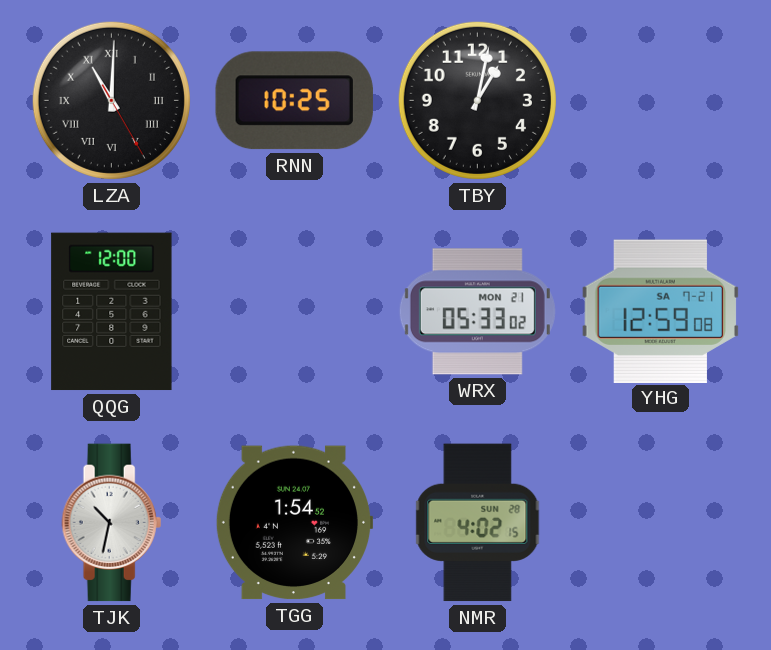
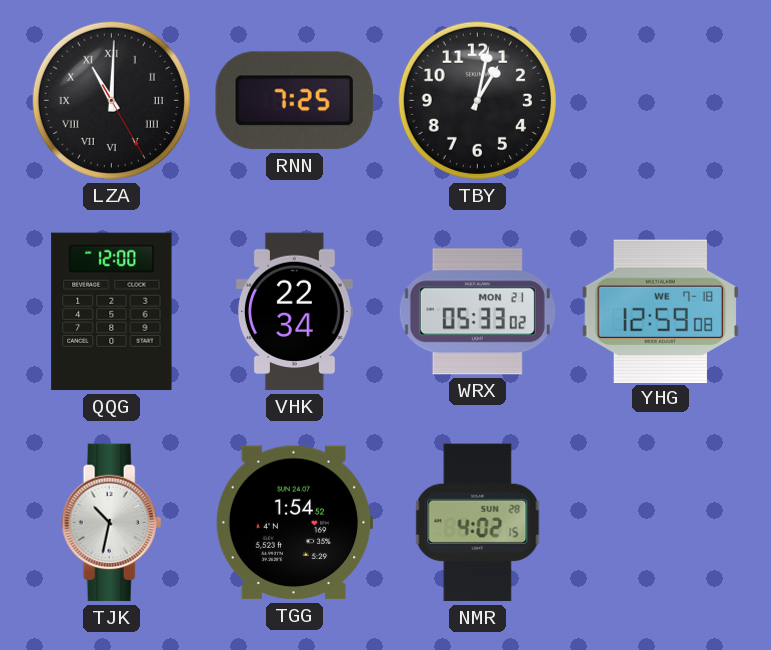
RNN: 10:25 -> 7:25
VHK: none -> 22:34
YHG date: SA 7-21 -> WE 7-18
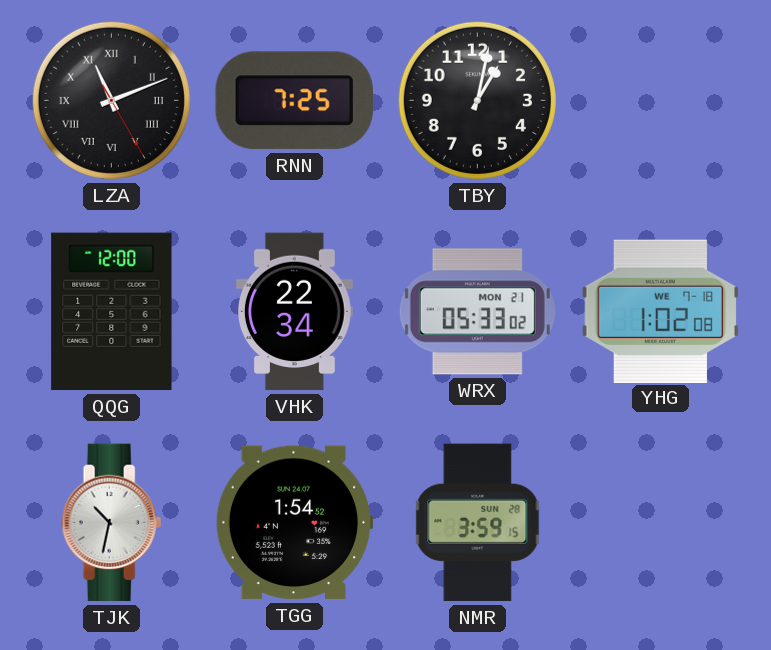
LZA: 11:00 -> 11:11
YHG: 12:59 -> 1:02
NMR: 4:02 -> 3:59
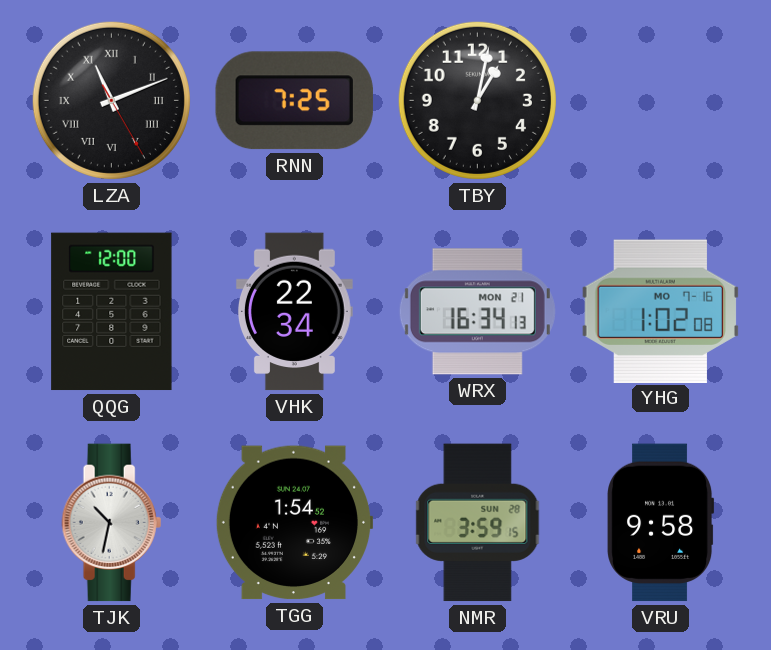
WRX: 05:33 -> 16:34
YHG date: WE 7-18 -> MO 7-16
VRU: none -> 9:58
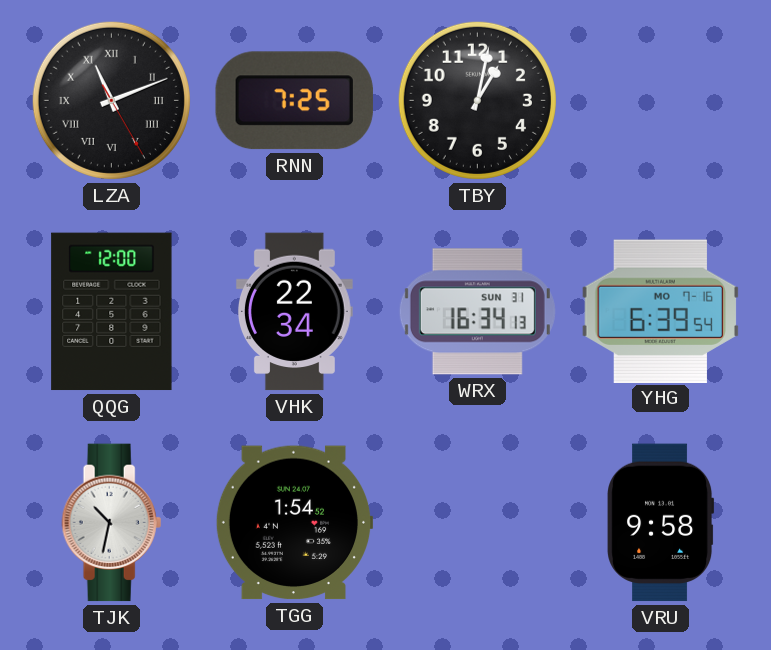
WRX date: MON 21 -> SUN 31
YHG: 1:02 -> 6:39
NMR: 3:59 -> none
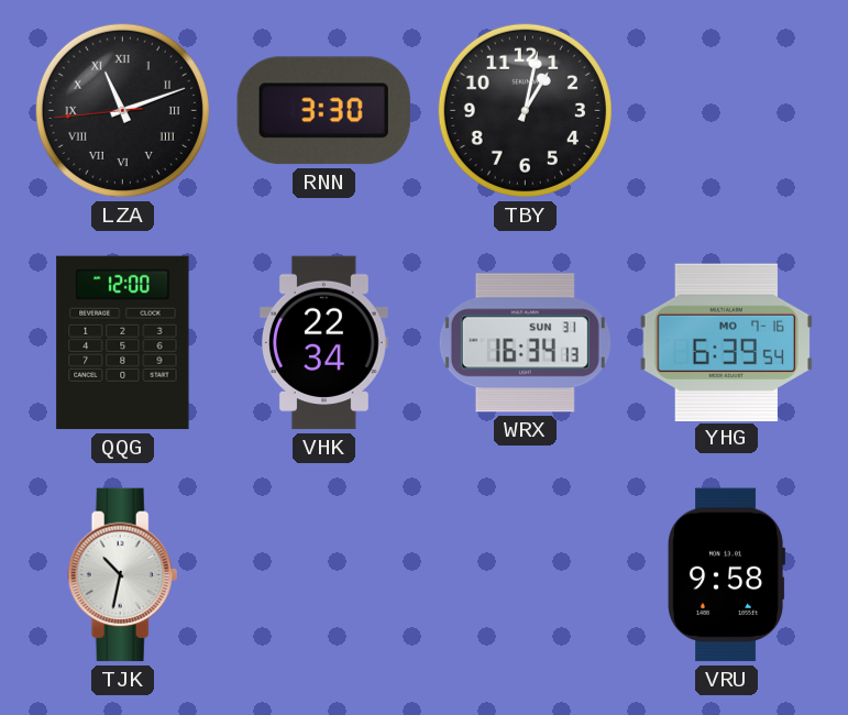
LZA: 11:11:25 -> 11:11:44
RNN: 7:25 -> 3:30
TGG: 1:54 -> none
